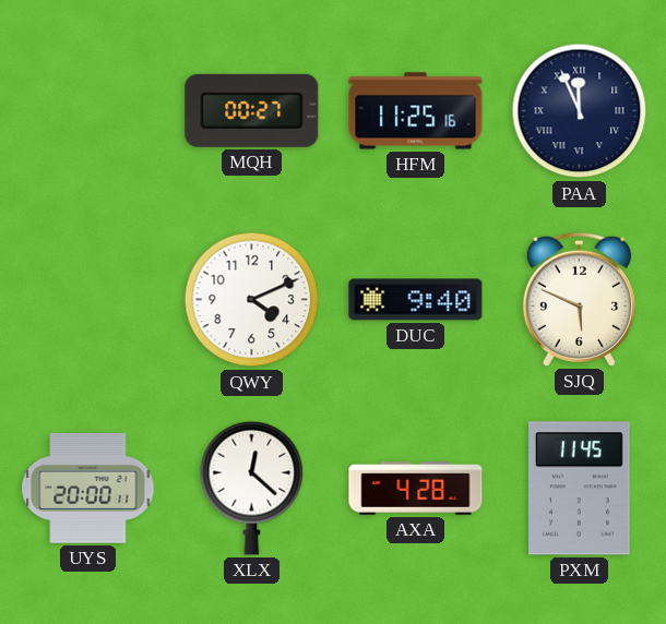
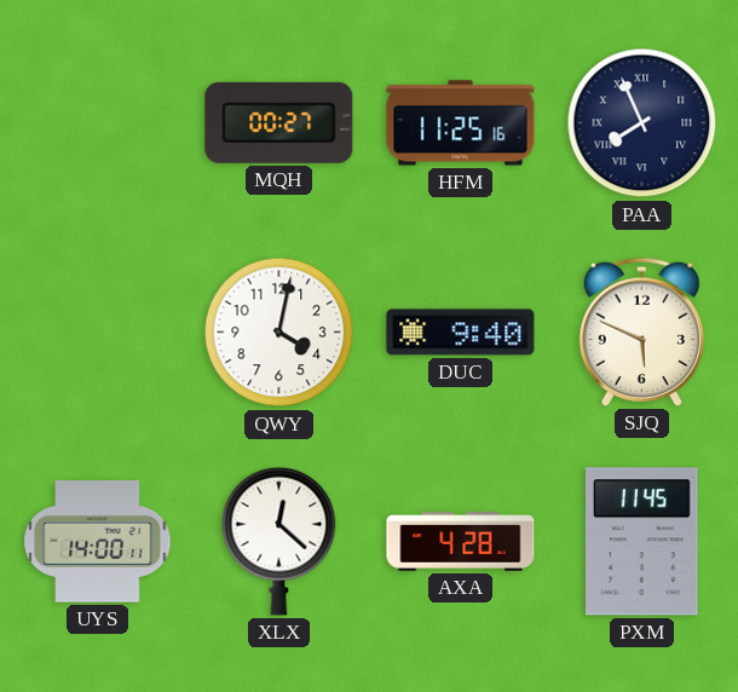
PAA: 11:56 -> 7:56
QWY: 4:11 -> 4:02
UYS: 20:00 -> 14:00
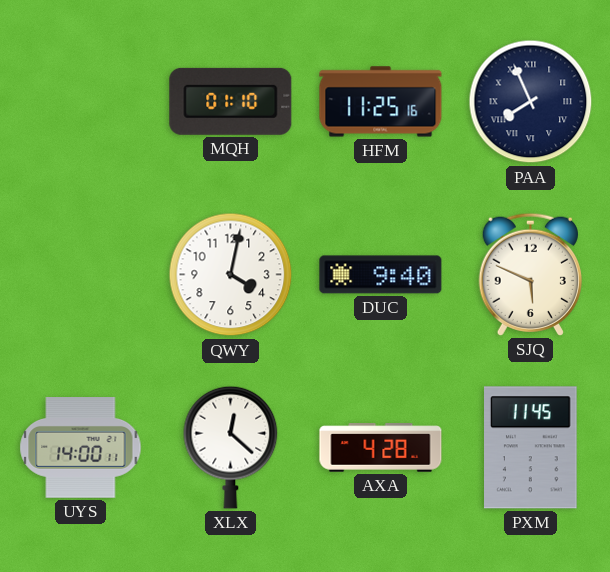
MQH: 00:27 -> 01:10
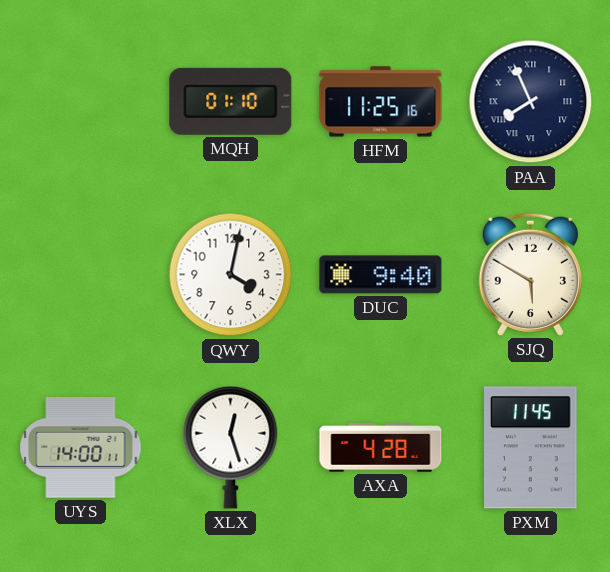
SJQ: 5:49 -> 5:50
XLX: 12:22 -> 12:27
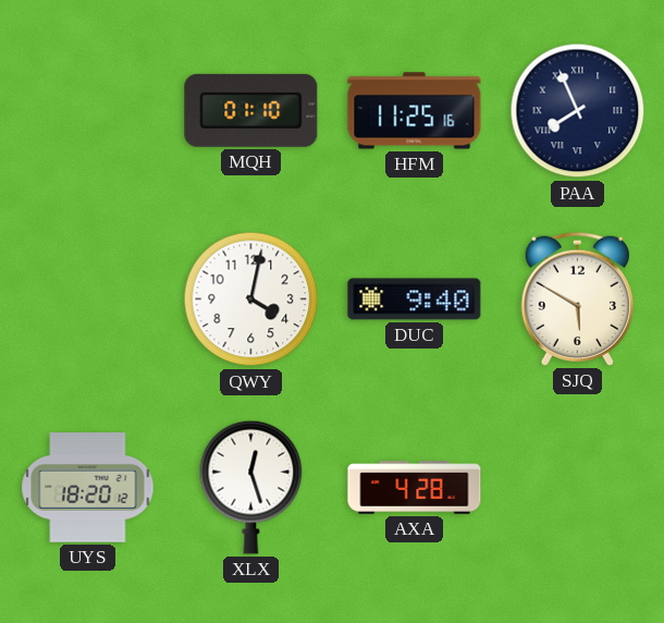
UYS: 14:00 -> 18:20
PXM: 11:45 -> none
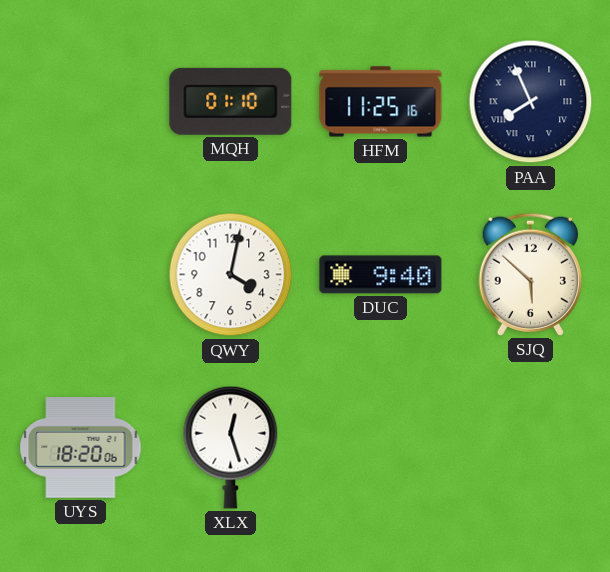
SJQ: 5:50 -> 5:52
UYS: 18:20:12 -> 18:20:06
AXA: 4:28 -> none
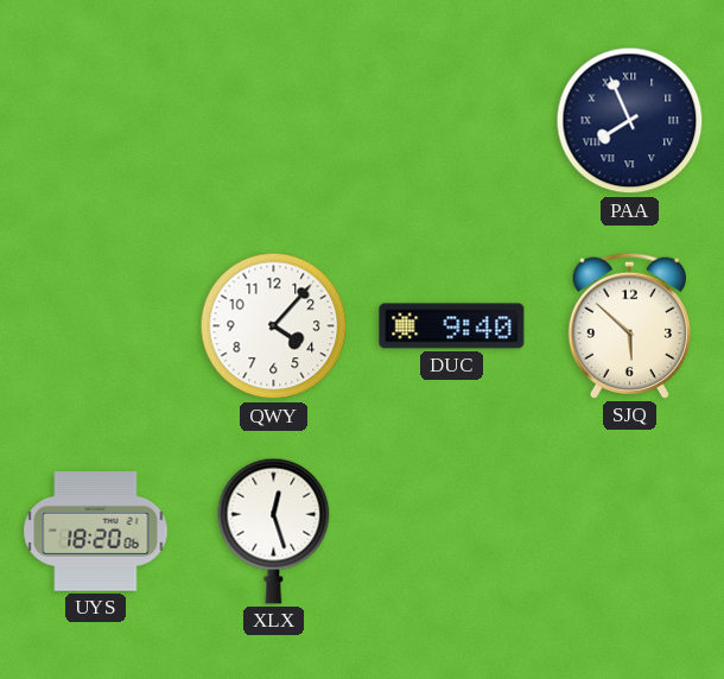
MQH: 01:10 -> none
HFM: 11:25 -> none
QWY: 4:02 -> 4:07
